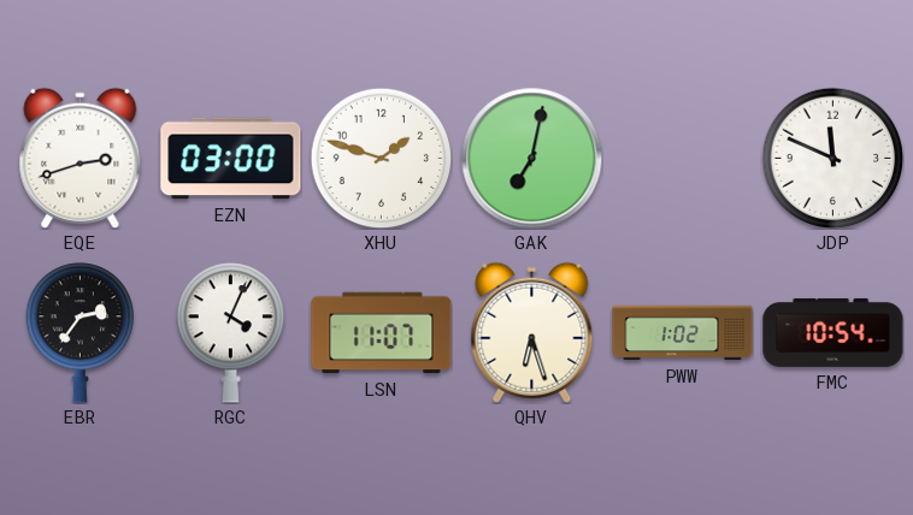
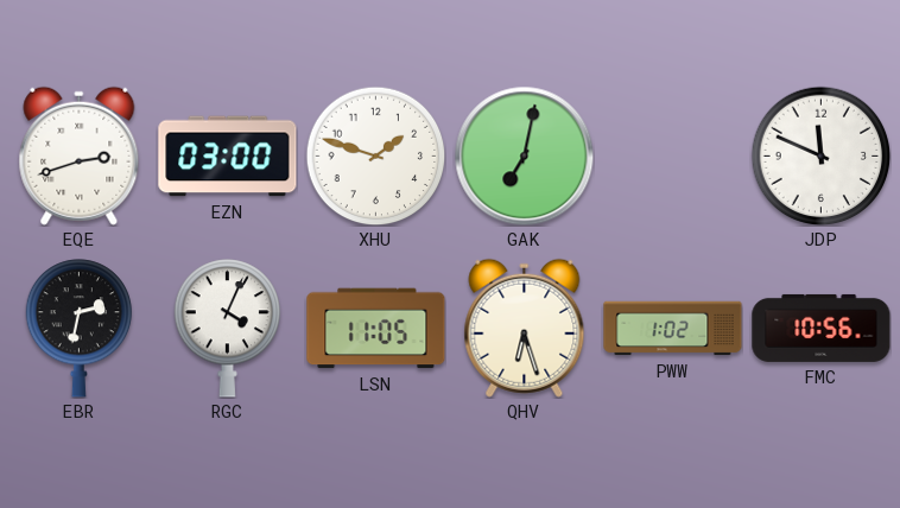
EBR: 2:36 -> 2:32
LSN: 11:07 -> 11:05
FMC: 10:54 -> 10:56
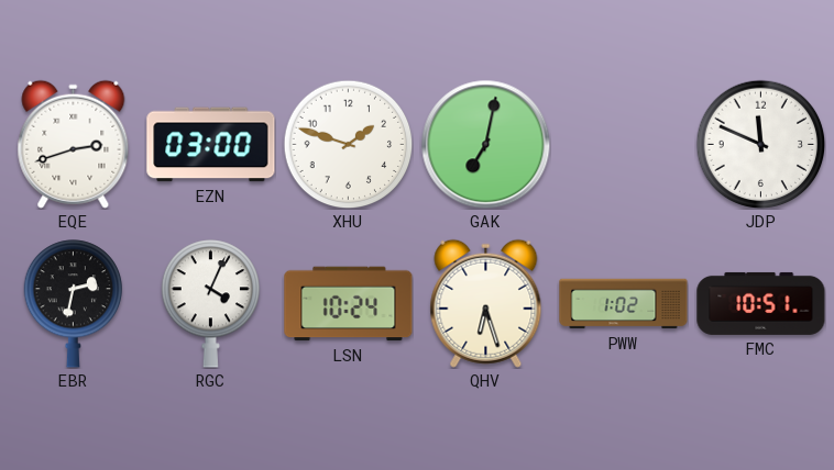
LSN: 11:05 -> 10:24
FMC: 10:56 -> 10:51
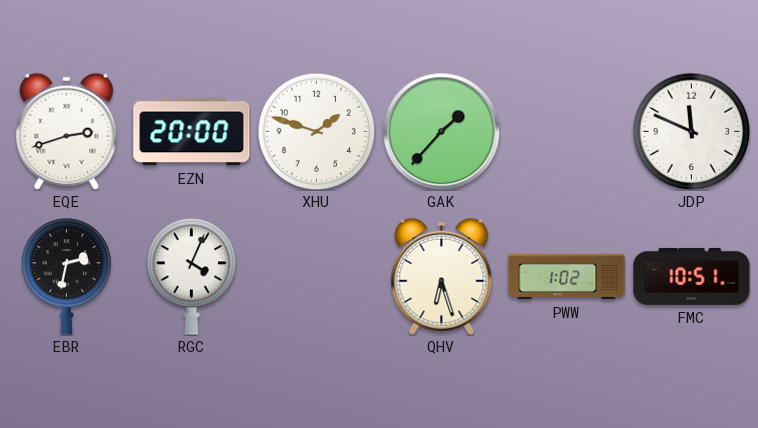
EZN: 03:00 -> 20:00
GAK: 7:02 -> 1:37
LSN: 10:24 -> none
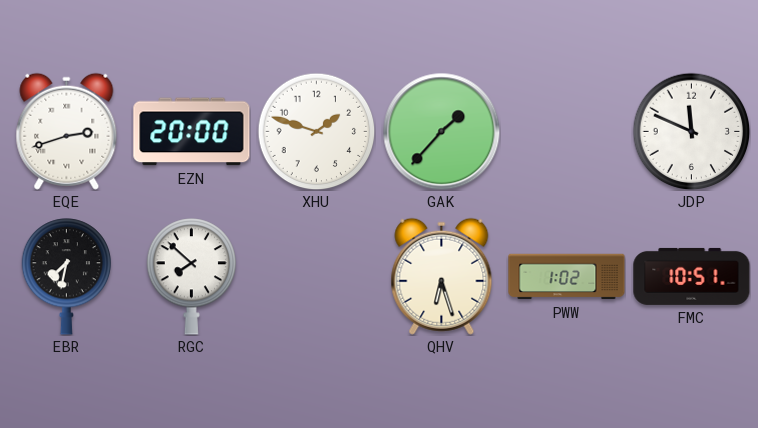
EBR: 2:32 -> 7:32
RGC: 4:04 -> 7:52
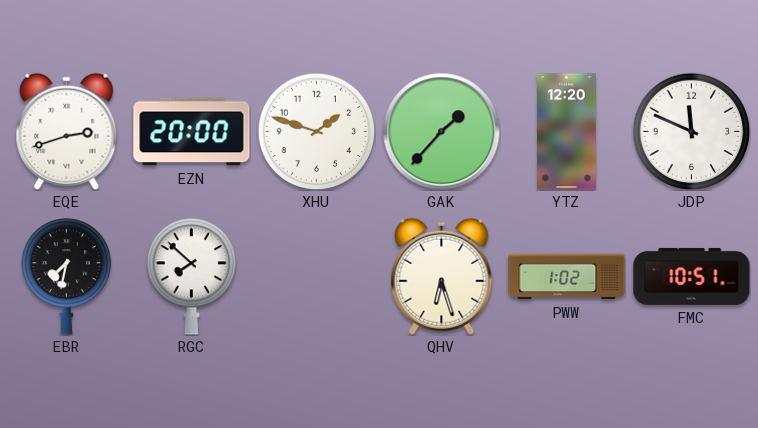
YTZ: none -> 12:20
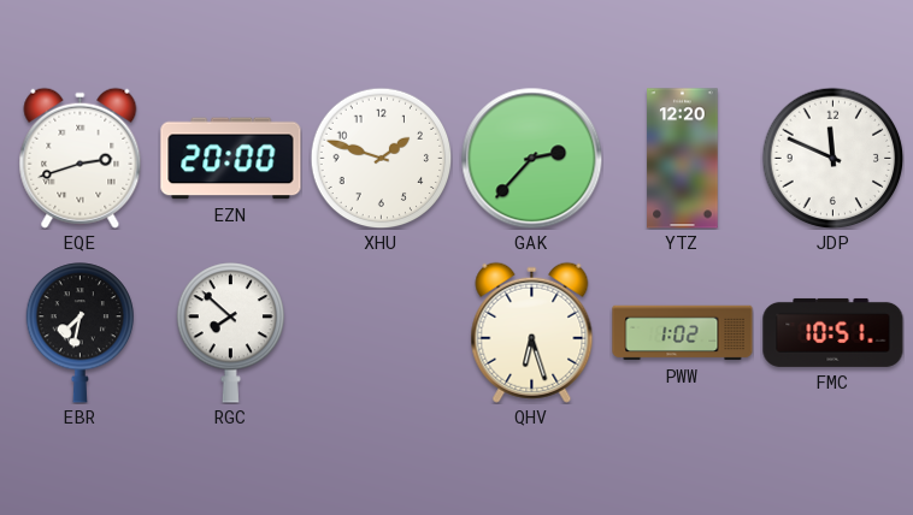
GAK: 1:37 -> 2:37
